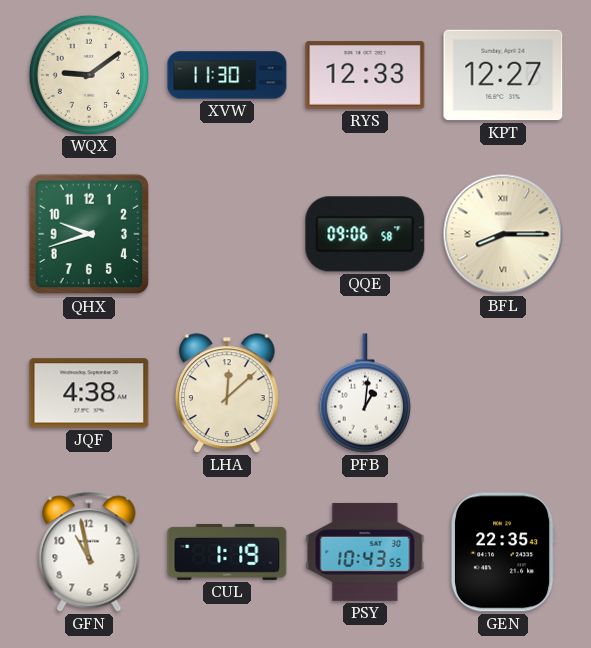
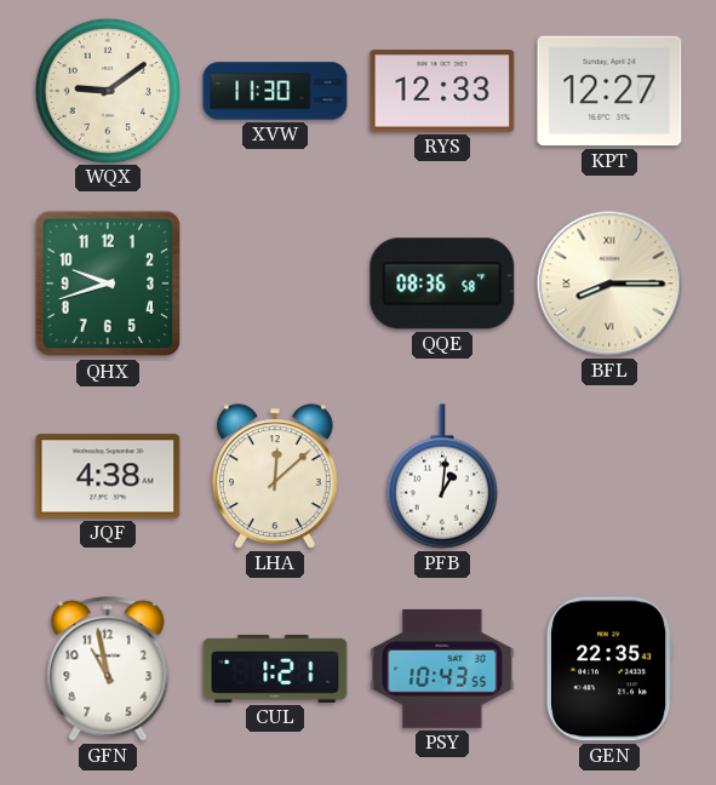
QQE: 09:06 -> 08:36
CUL: 1:19 -> 1:21
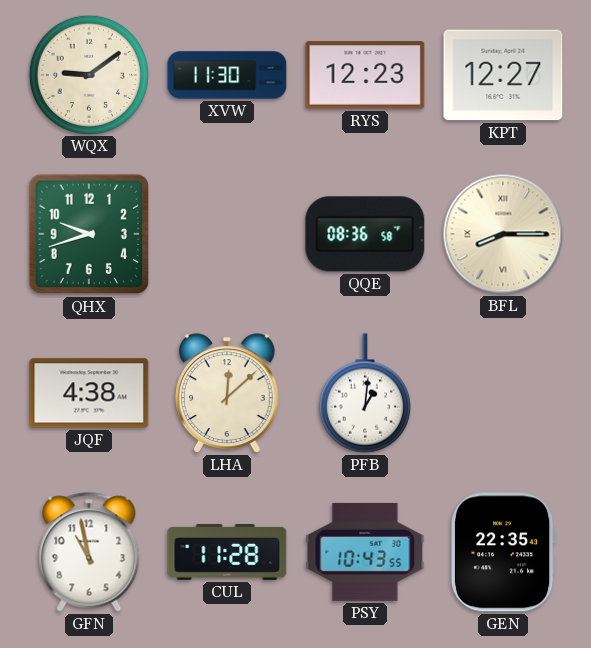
RYS: 12:33 -> 12:23
CUL: 1:21 -> 11:28
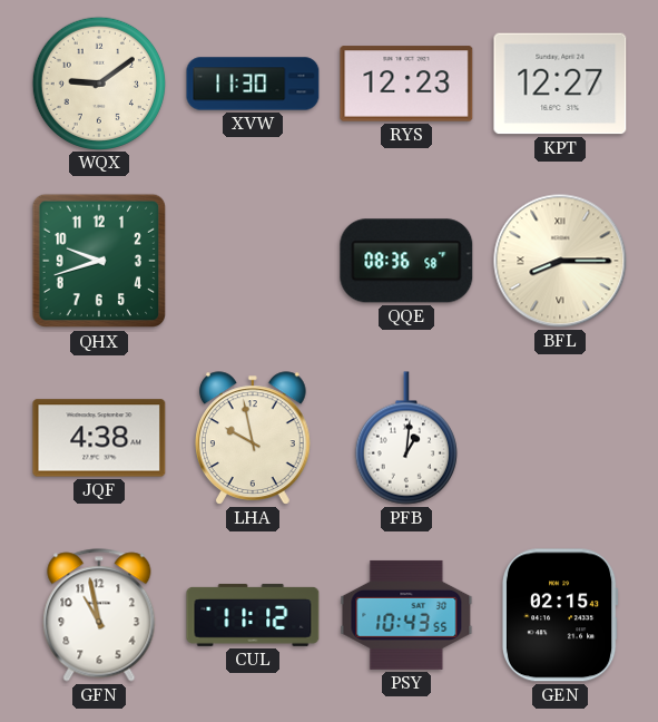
LHA: 12:08 -> 9:58
CUL: 11:28 -> 11:12
GEN: 22:35 -> 02:15
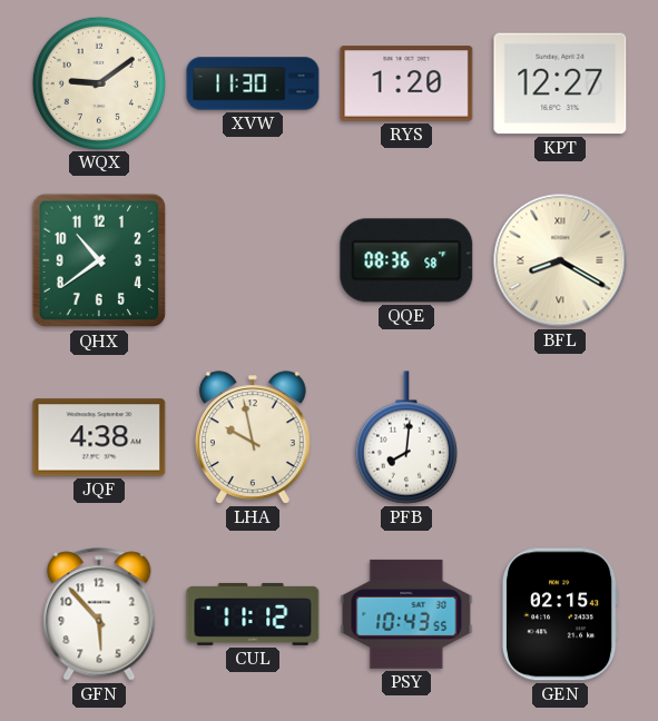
RYS: 12:23 -> 1:20
QHX: 9:42 -> 10:39
BFL: 8:15 -> 8:20
PFB: 1:01 -> 8:01
GFN: 10:58 -> 5:53
